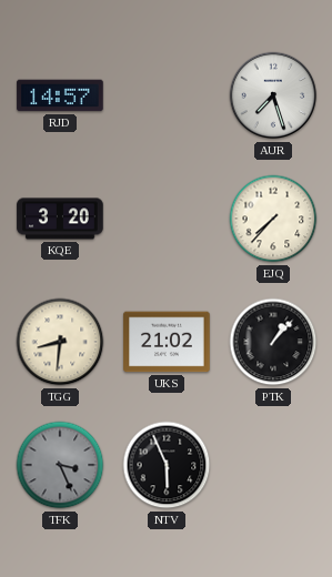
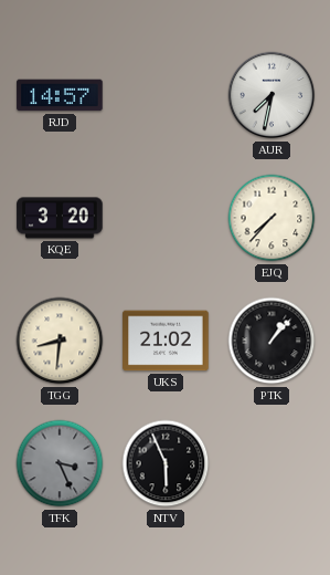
AUR: 7:27 -> 7:32
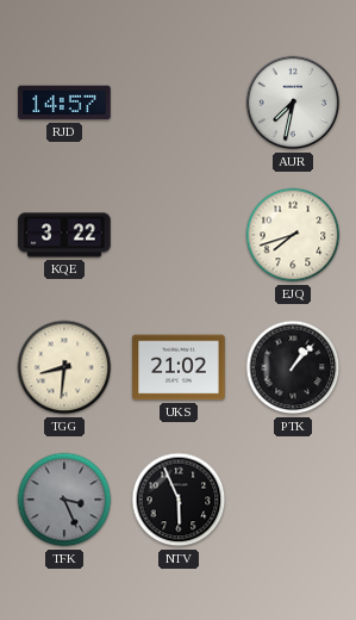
KQE: 3:20 -> 3:22
EJQ: 7:37 -> 7:42
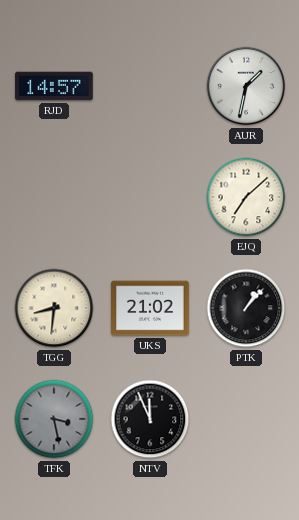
AUR: 7:32 -> 1:32
KQE: 3:22 -> none
EJQ: 7:42 -> 7:08
TFK: 3:26 -> 3:28
NTV: 5:56 -> 11:56
